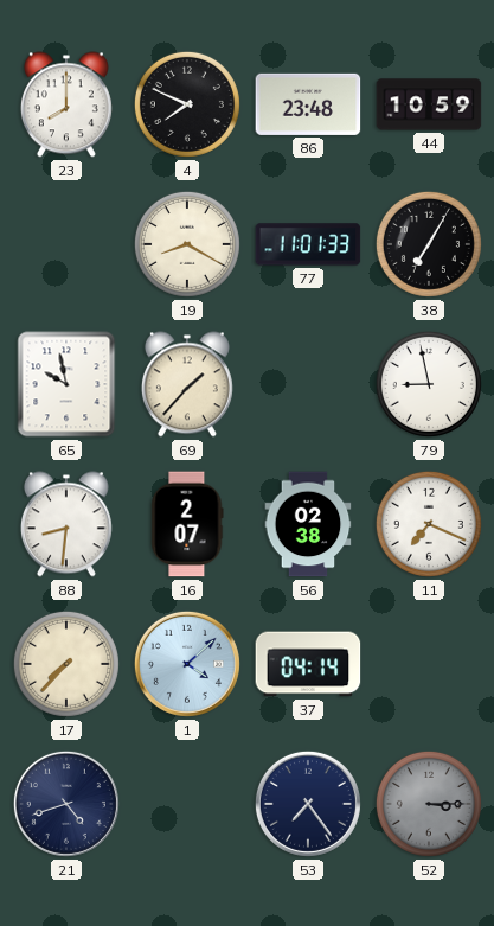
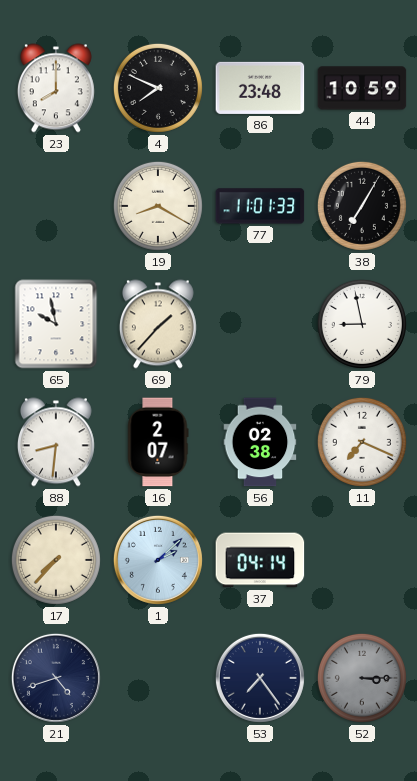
1: 4:08 -> 2:08
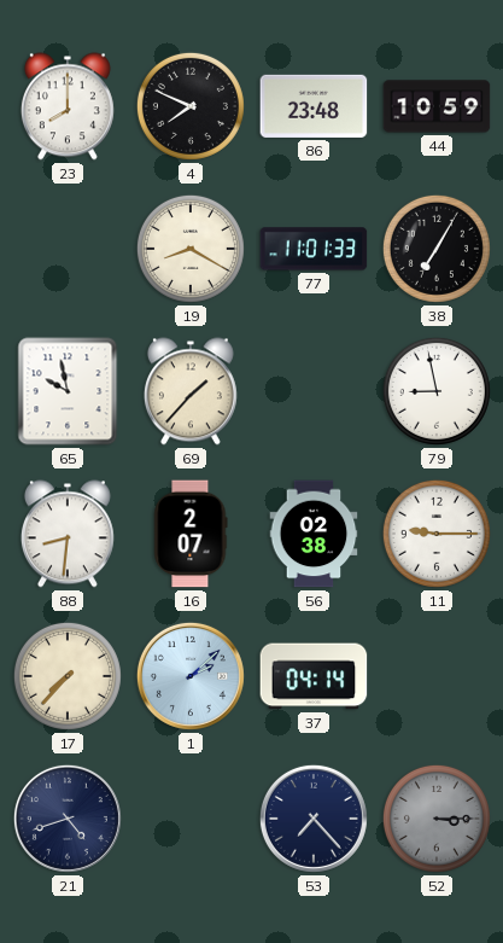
11: 7:19 -> 9:15
53: 7:24 -> 7:23
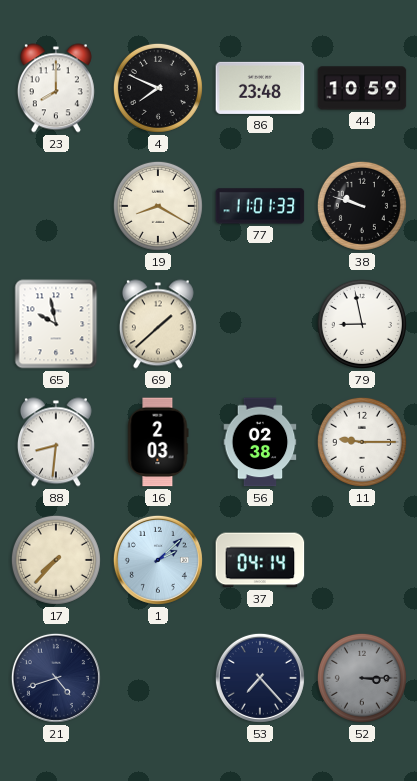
38: 7:05 -> 9:48
69: 1:37 -> 1:38
16: 2:07 -> 2:03
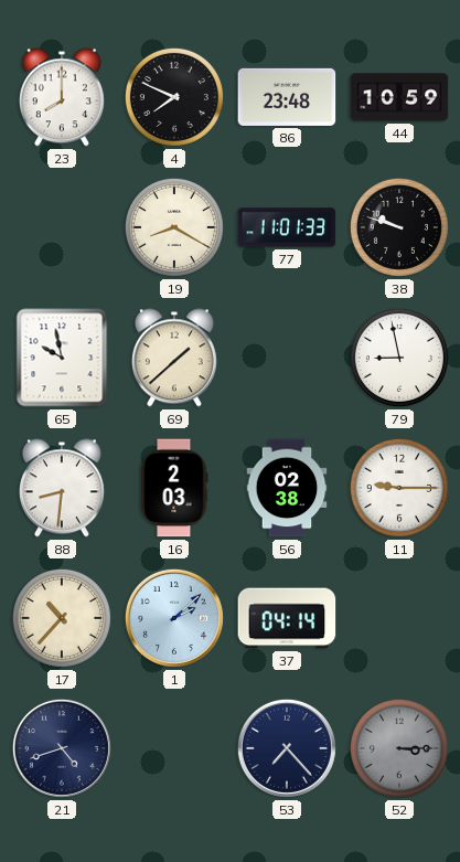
17: 7:37 -> 10:37
